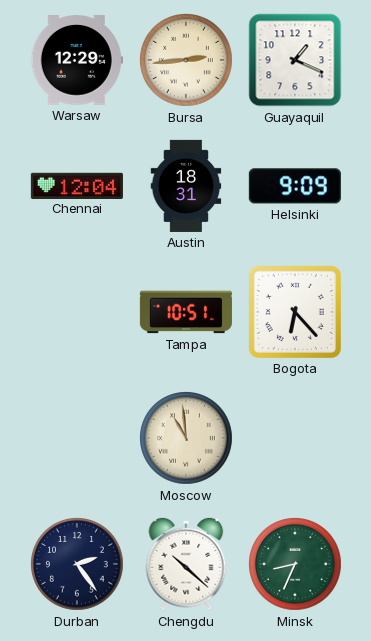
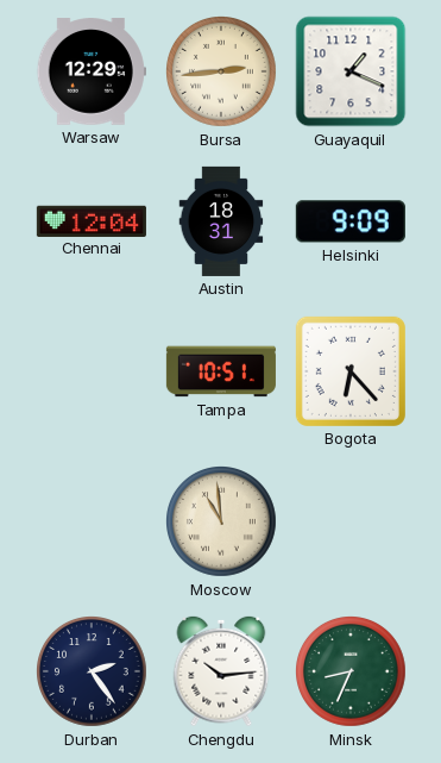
Chengdu: 10:22 -> 10:14
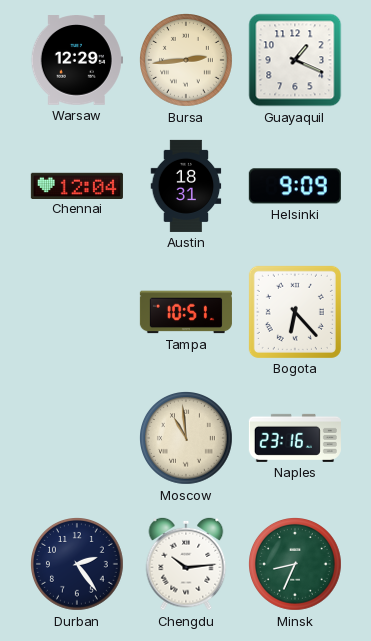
Naples: none -> 23:16
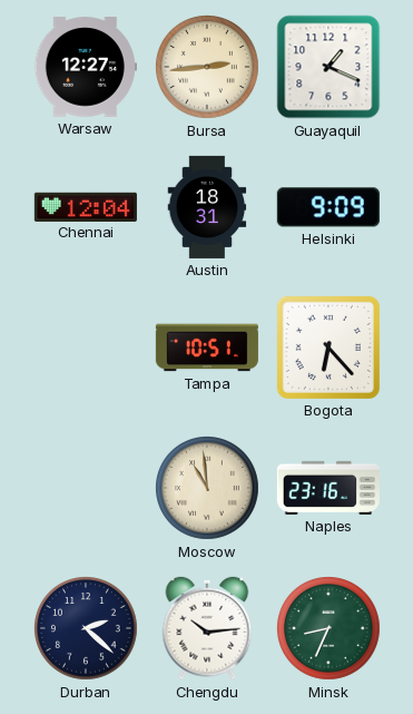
Warsaw: 12:29 -> 12:27
Durban: 2:24 -> 2:22
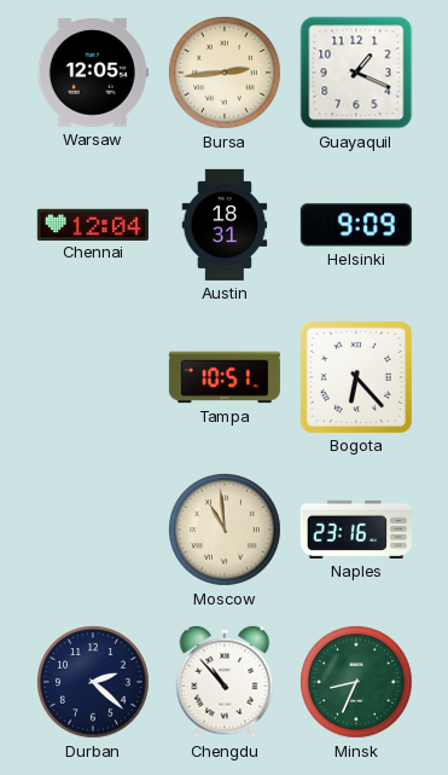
Warsaw: 12:27 -> 12:05
Chengdu: 10:14 -> 10:53
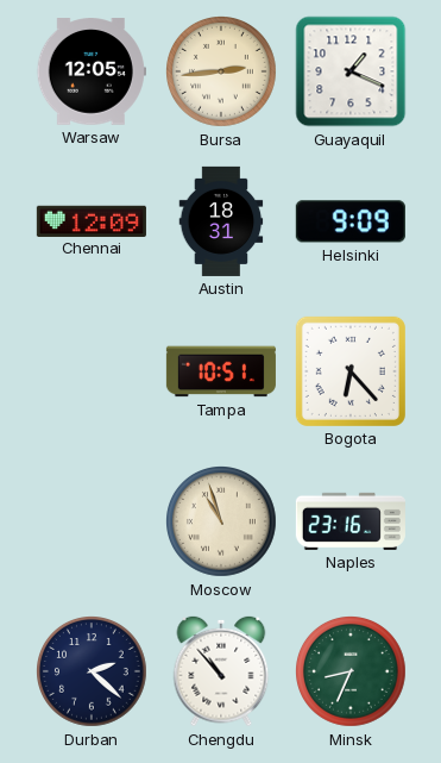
Chennai: 12:04 -> 12:09
Moscow: 10:59 -> 10:57
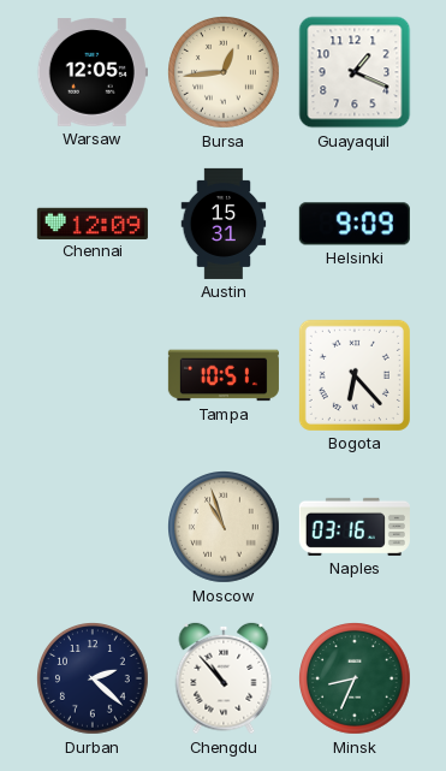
Bursa: 2:44 -> 12:44
Austin: 18:31 -> 15:31
Naples: 23:16 -> 03:16
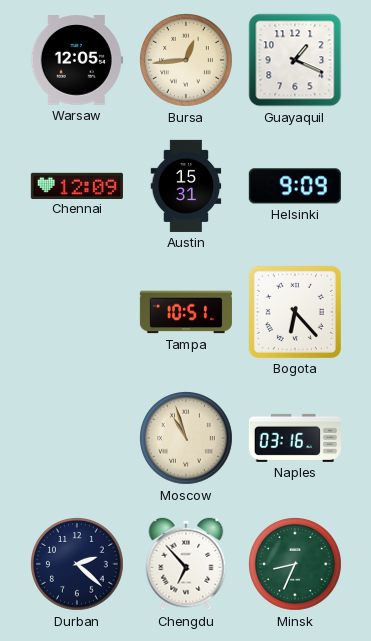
Chengdu: 10:53 -> 6:53
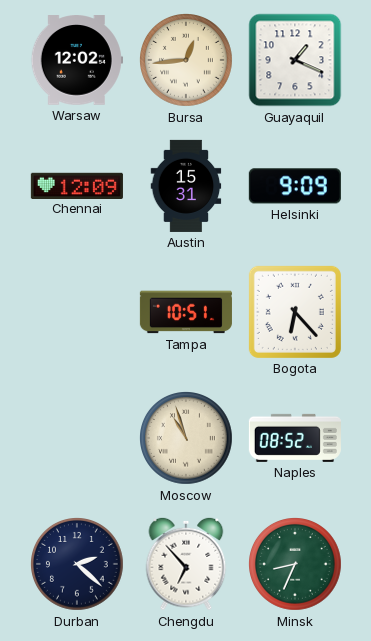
Warsaw: 12:05 -> 12:02
Naples: 03:16 -> 08:52
